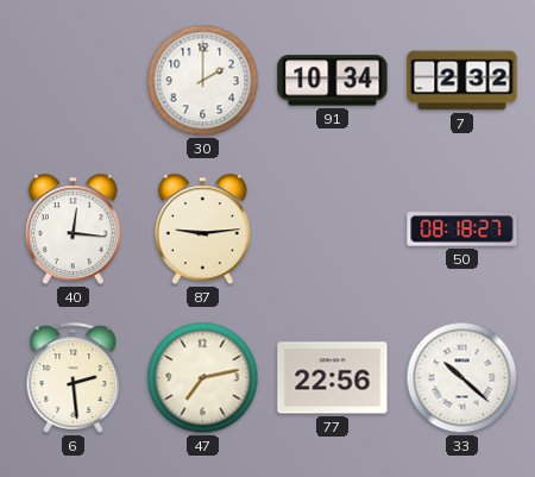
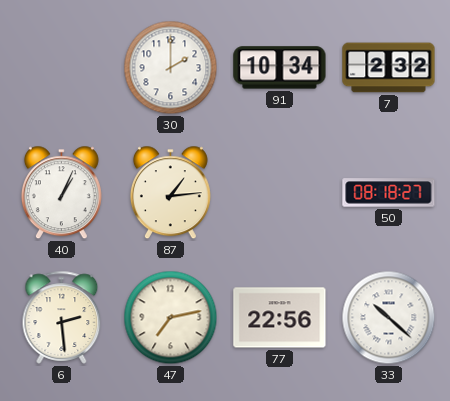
40: 12:16 -> 1:04
87: 9:14 -> 1:14
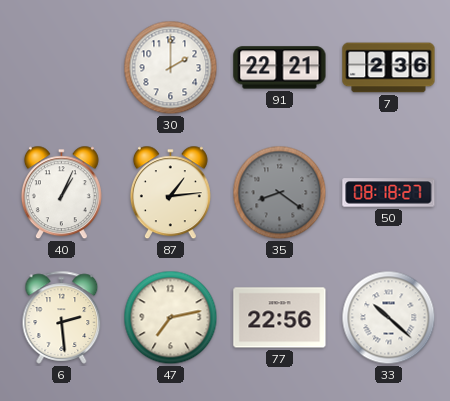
91: 10:34 -> 22:21
7: 2:32 -> 2:36
35: none -> 8:21
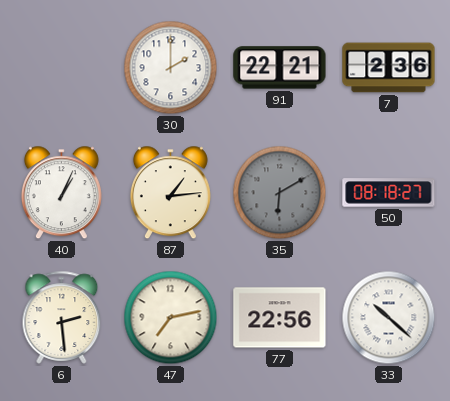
35: 8:21 -> 6:10
